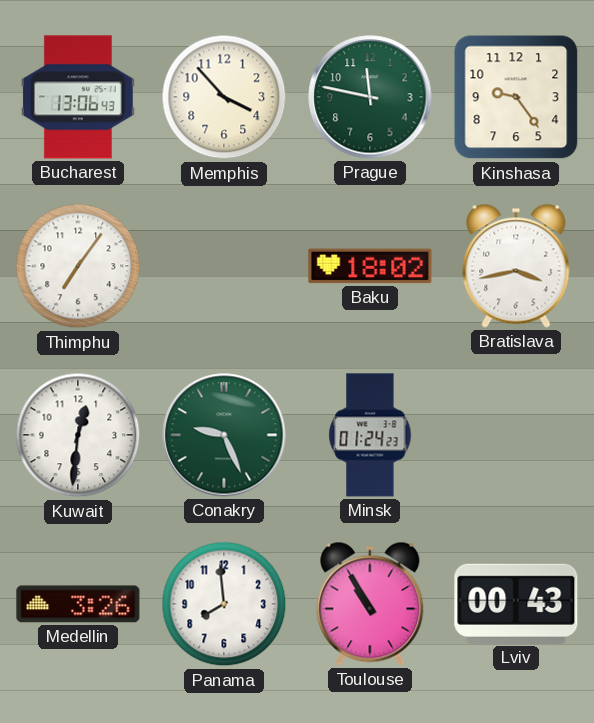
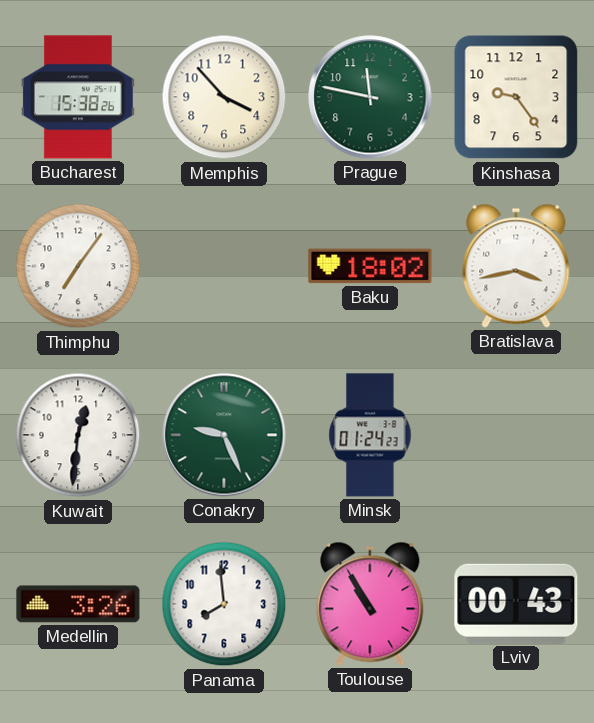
Bucharest: 13:06 -> 15:38
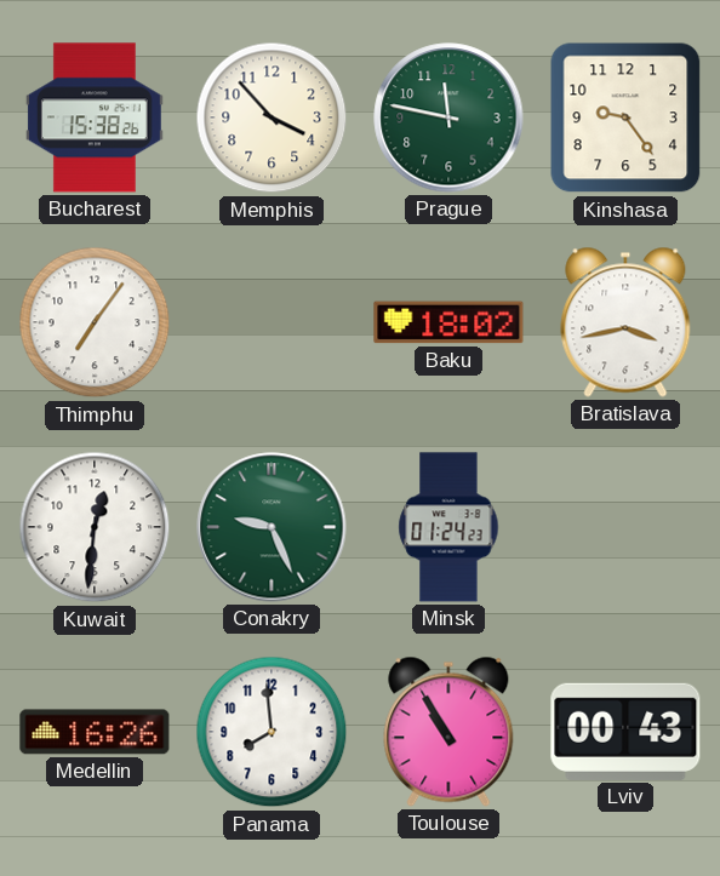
Medellin: 3:26 -> 16:26
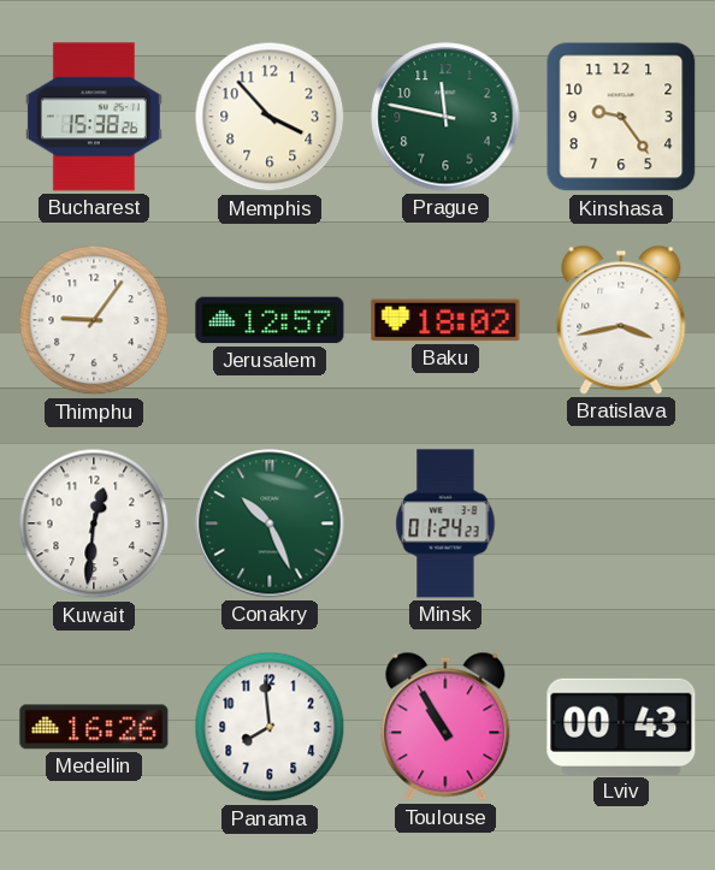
Thimphu: 7:06 -> 9:06
Jerusalem: none -> 12:57
Conakry: 9:26 -> 10:26
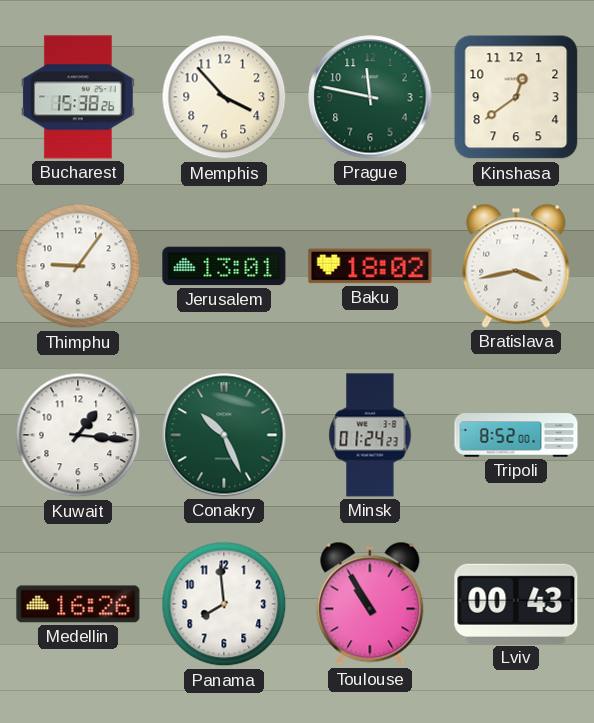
Kinshasa: 9:24 -> 12:39
Jerusalem: 12:57 -> 13:01
Kuwait: 12:31 -> 1:16
Tripoli: none -> 8:52
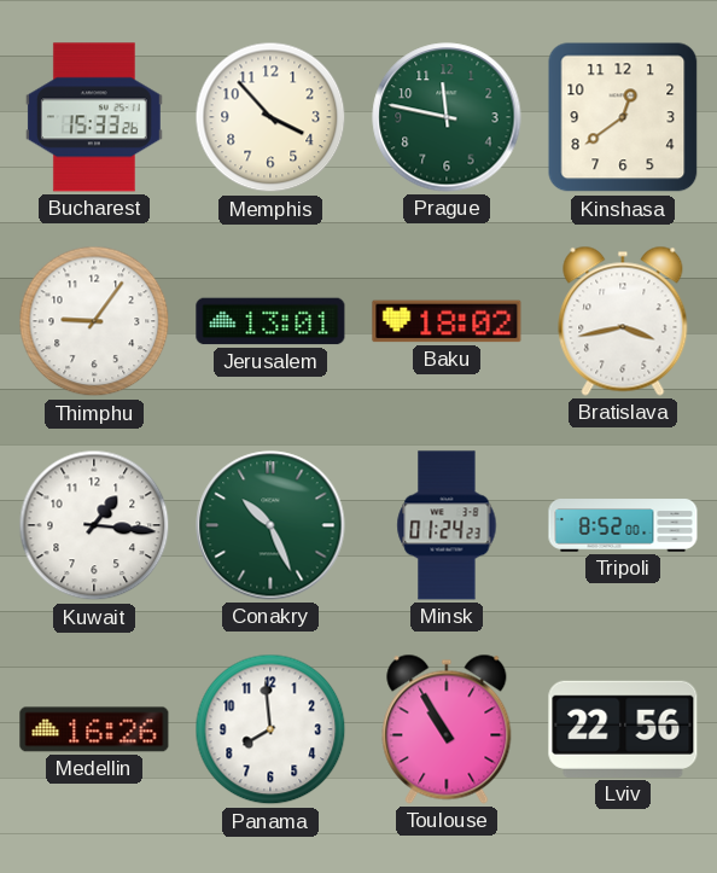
Bucharest: 15:38 -> 15:33
Lviv: 00:43 -> 22:56
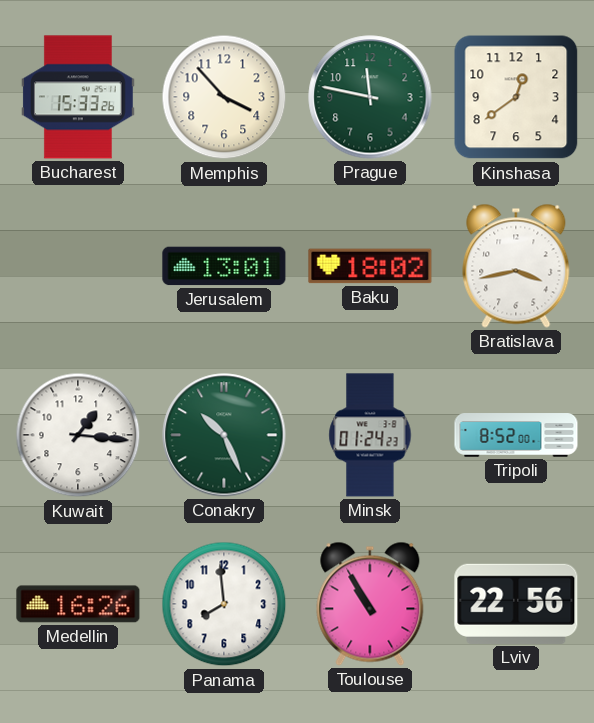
Thimphu: 9:06 -> none
